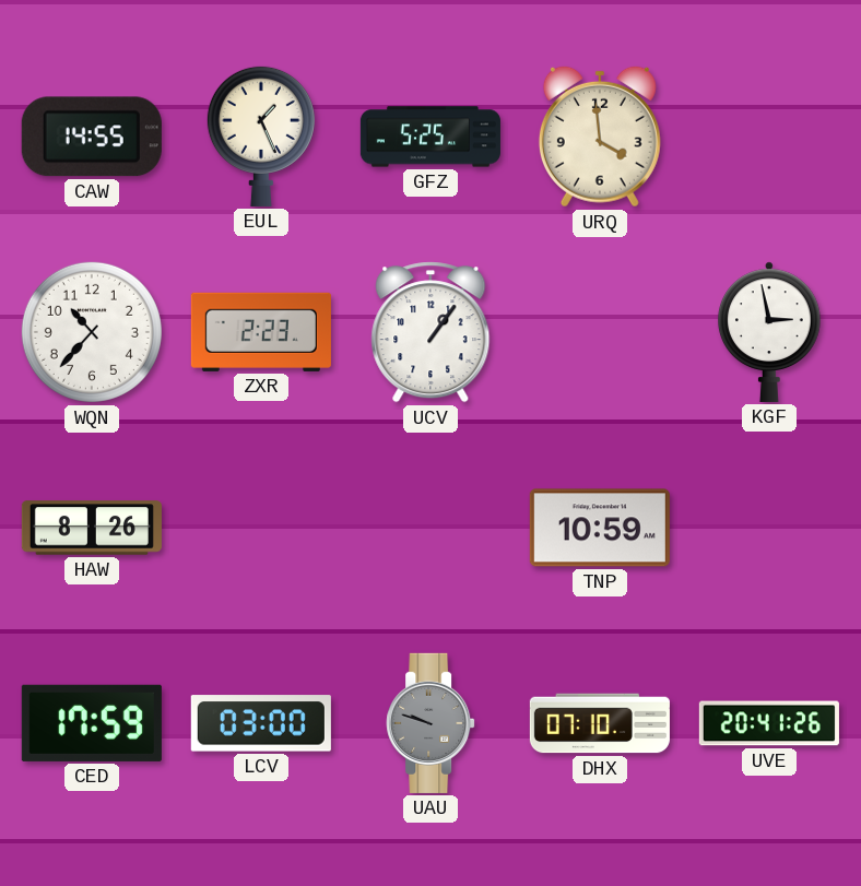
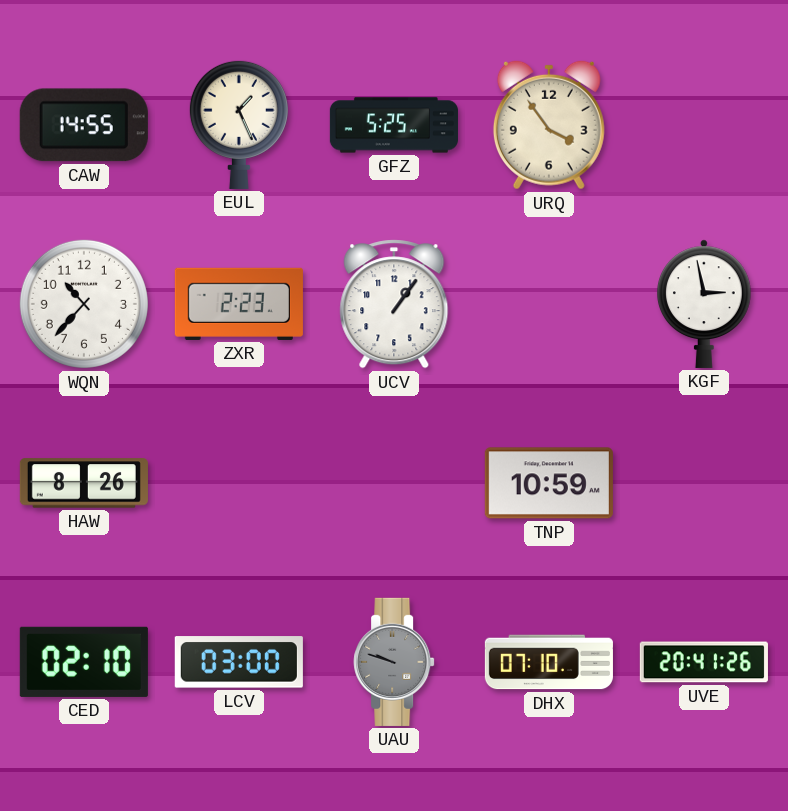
URQ: 3:59 -> 3:54
CED: 17:59 -> 02:10
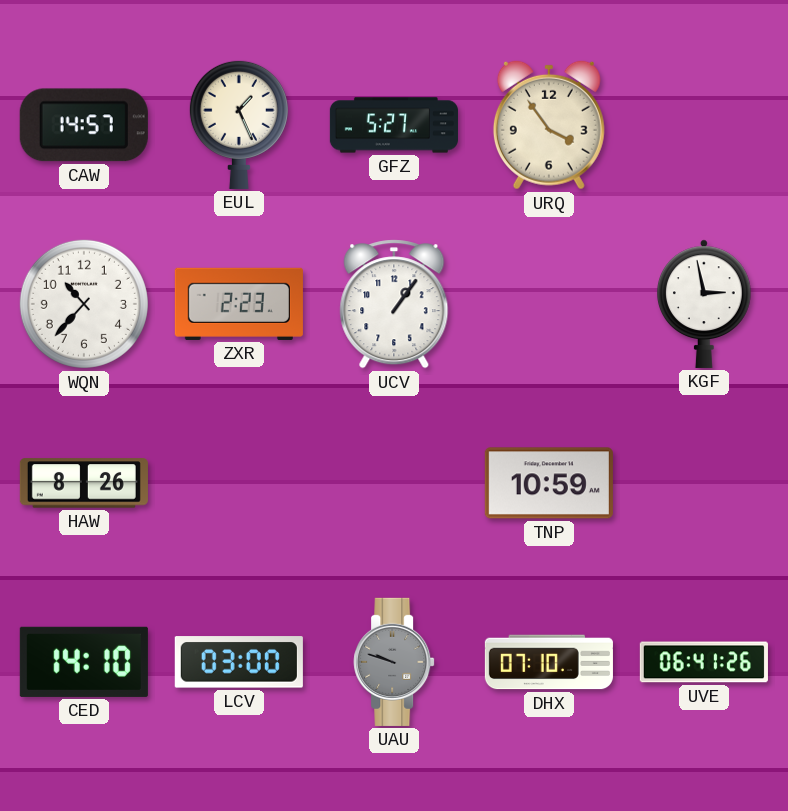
CAW: 14:55 -> 14:57
GFZ: 5:25 -> 5:27
CED: 02:10 -> 14:10
UVE: 20:41 -> 06:41
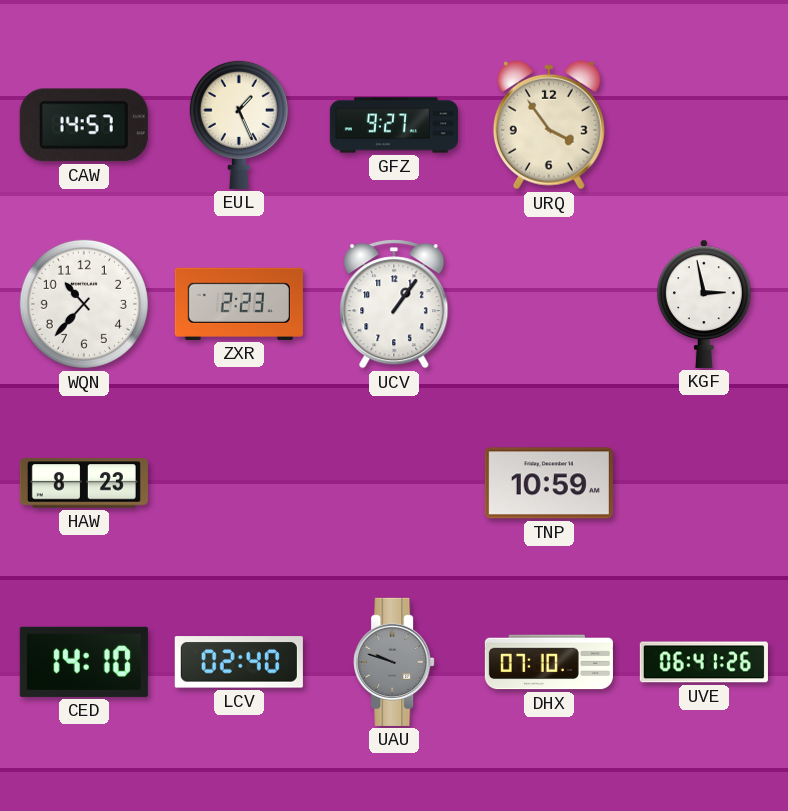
GFZ: 5:27 -> 9:27
HAW: 8:26 -> 8:23
LCV: 03:00 -> 02:40
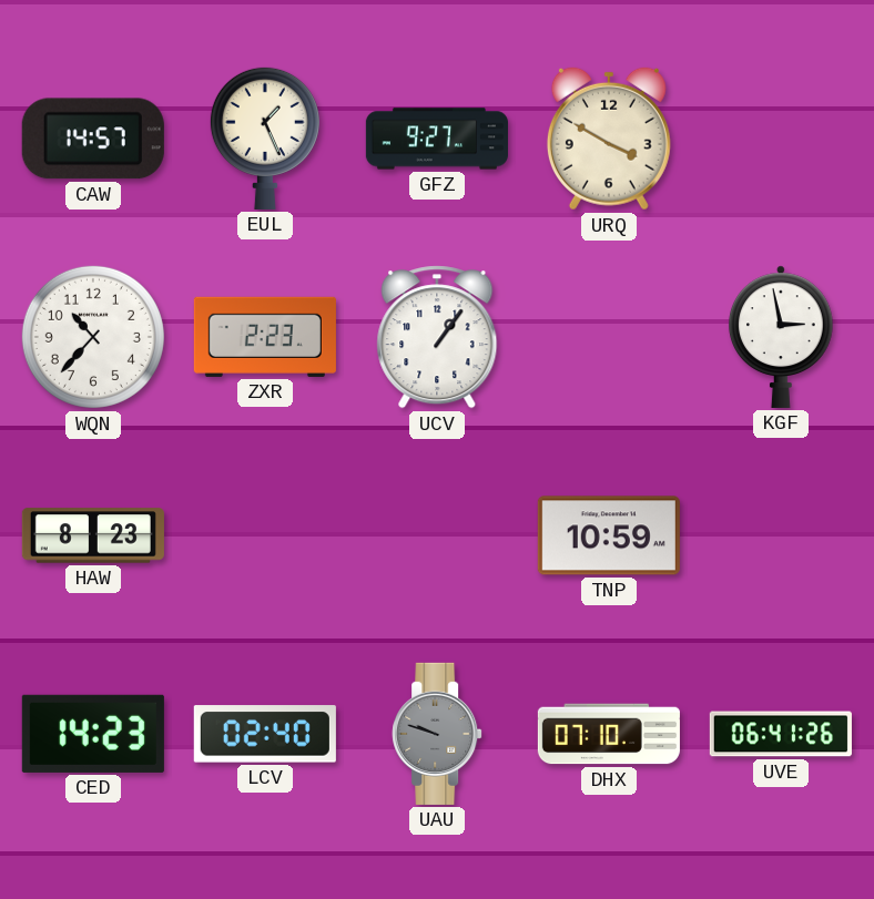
URQ: 3:54 -> 3:50
CED: 14:10 -> 14:23
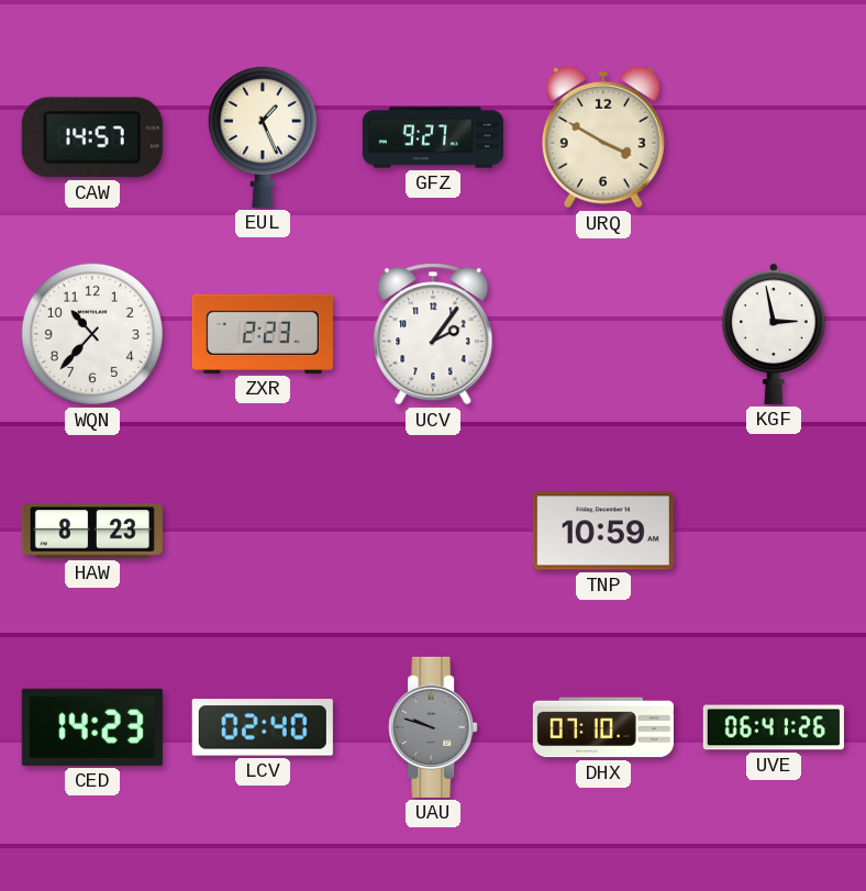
UCV: 1:06 -> 2:06
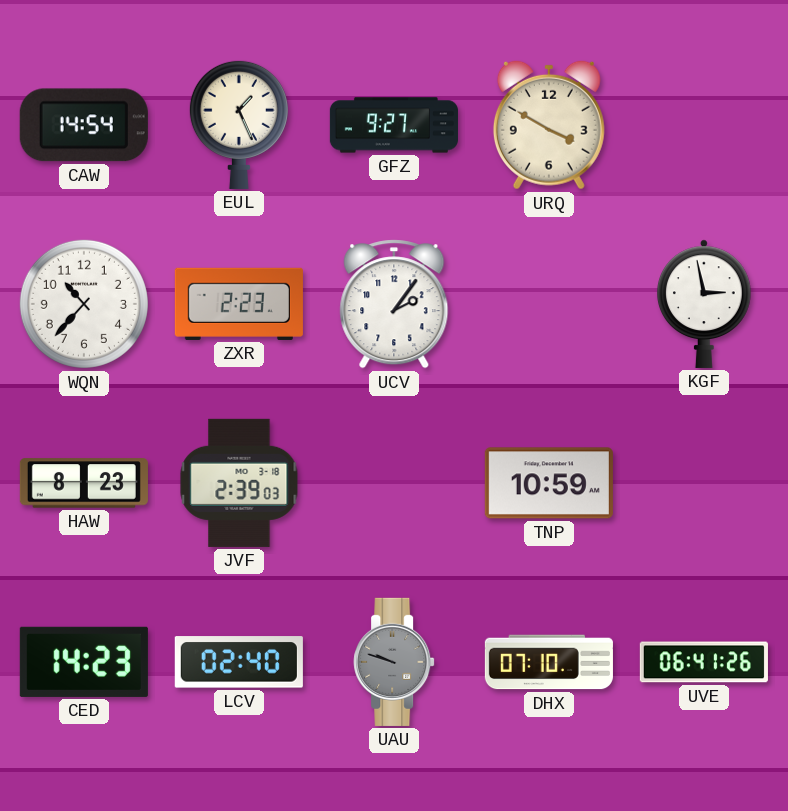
CAW: 14:57 -> 14:54
JVF: none -> 2:39
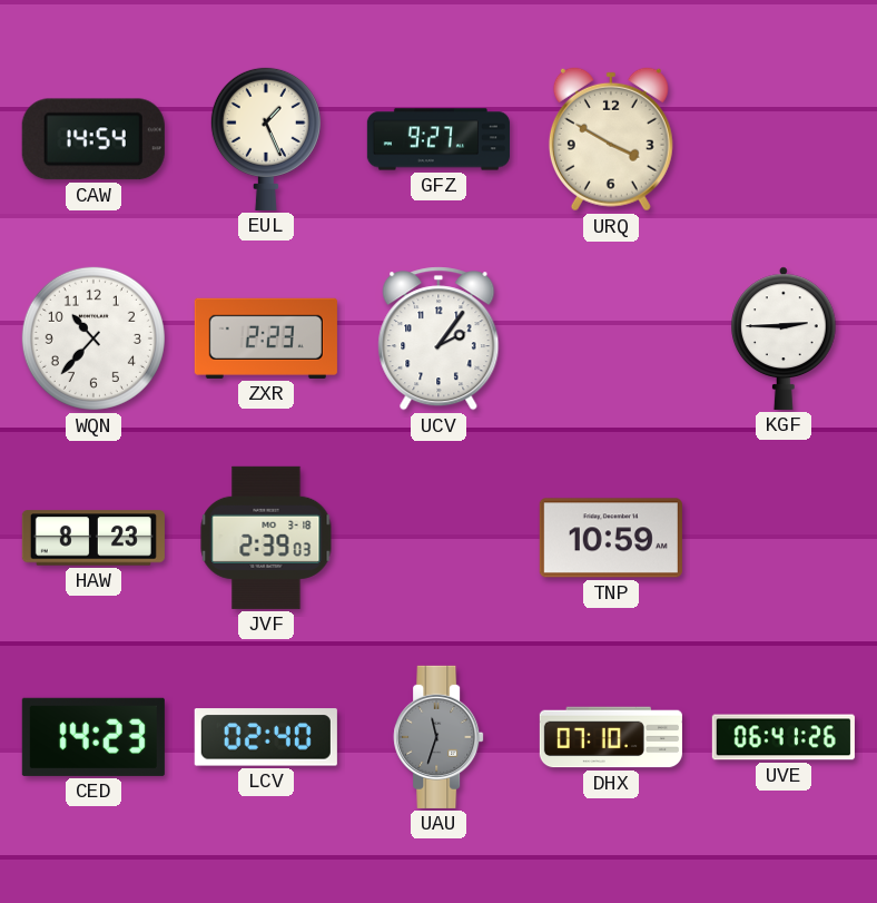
KGF: 2:58 -> 2:45
UAU: 9:48 -> 11:33
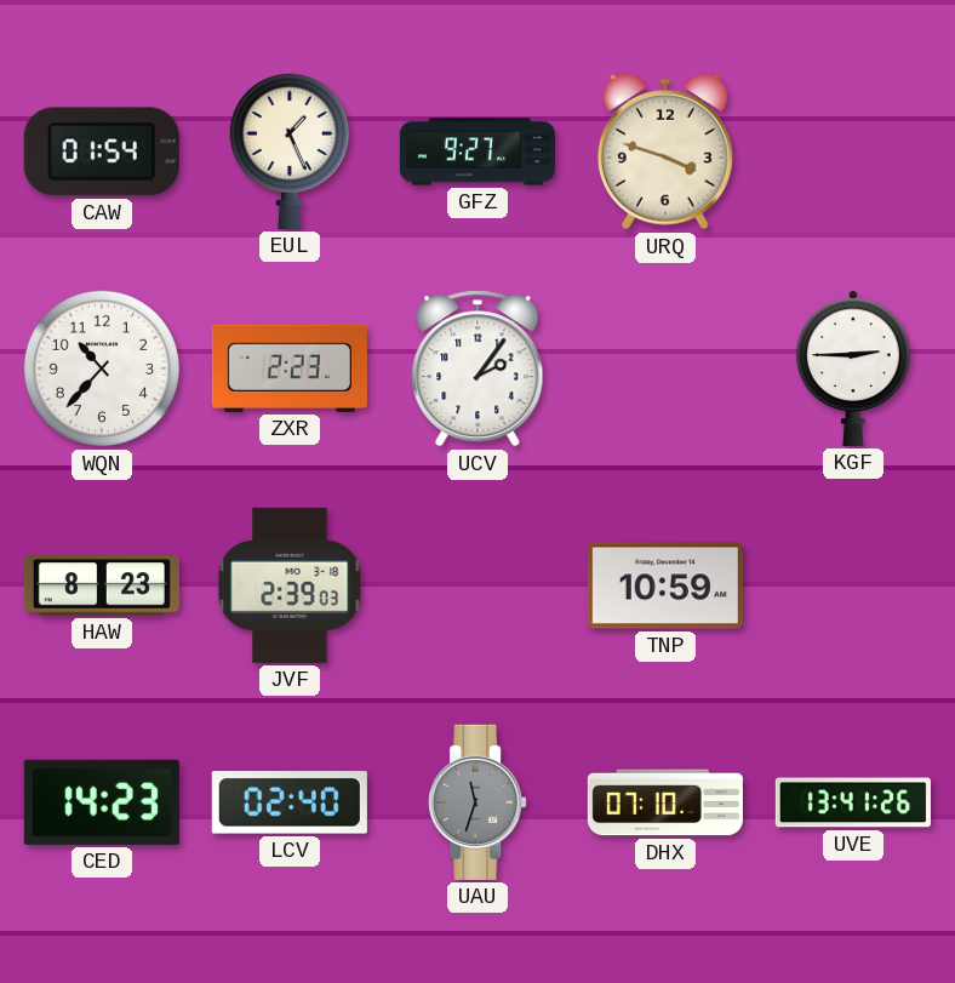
CAW: 14:54 -> 01:54
URQ: 3:50 -> 3:48
UVE: 06:41 -> 13:41
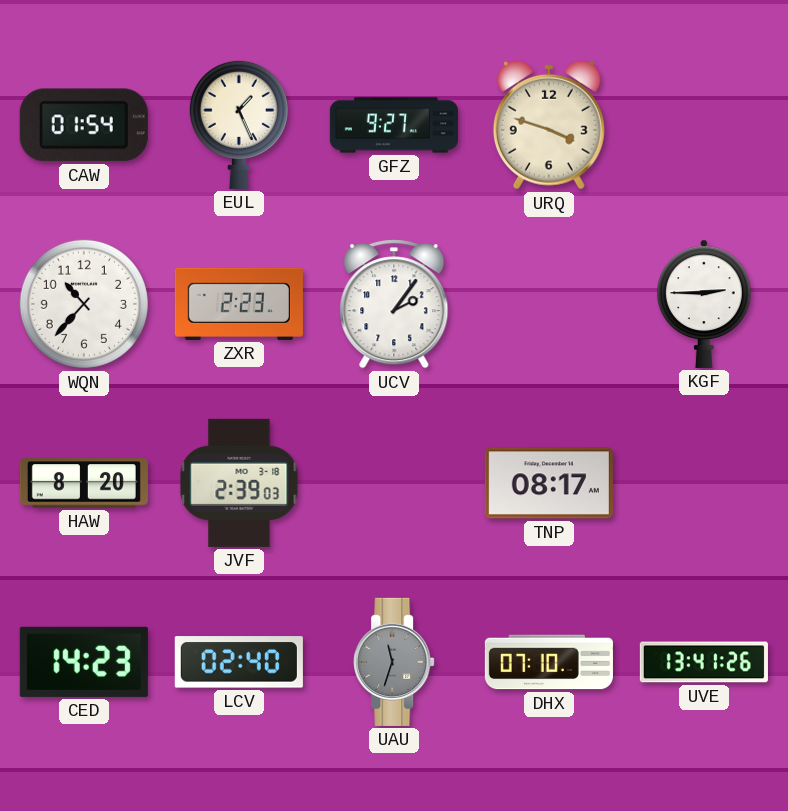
HAW: 8:23 -> 8:20
TNP: 10:59 -> 08:17
